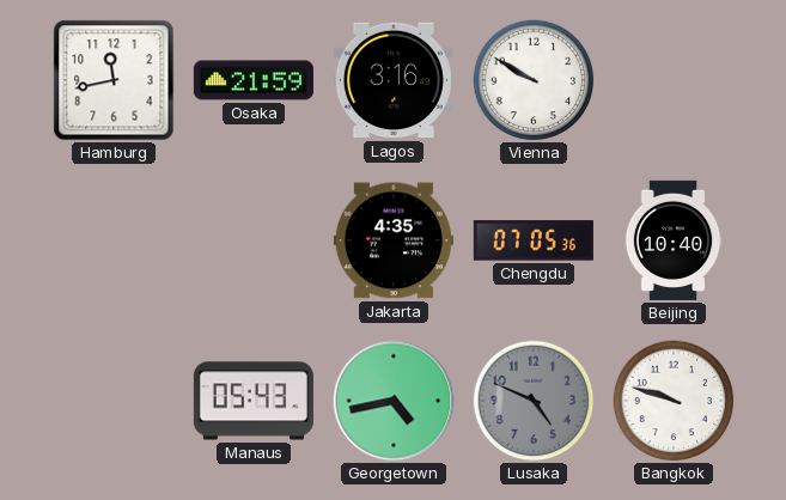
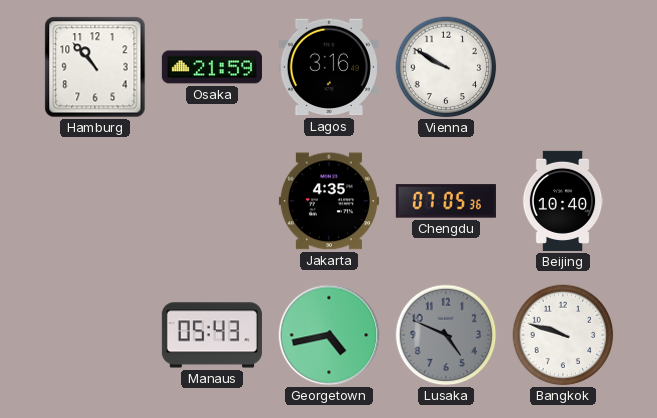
Hamburg: 11:43 -> 10:53
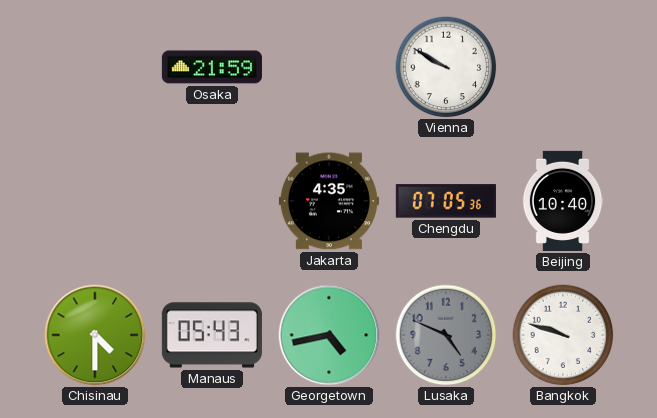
Hamburg: 10:53 -> none
Lagos: 3:16 -> none
Chisinau: none -> 4:30
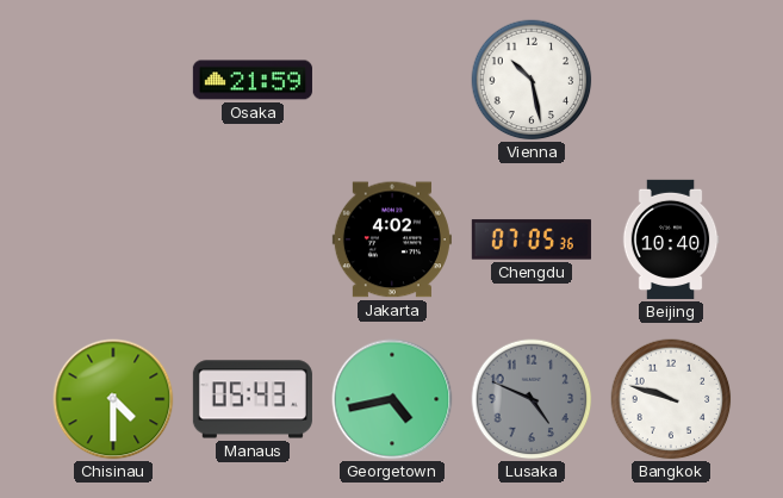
Vienna: 9:50 -> 10:28
Jakarta: 4:35 -> 4:02
